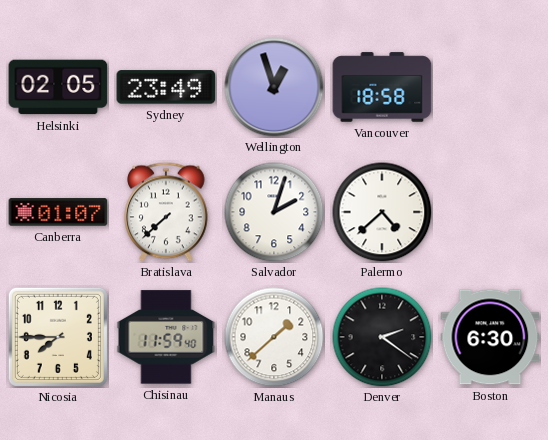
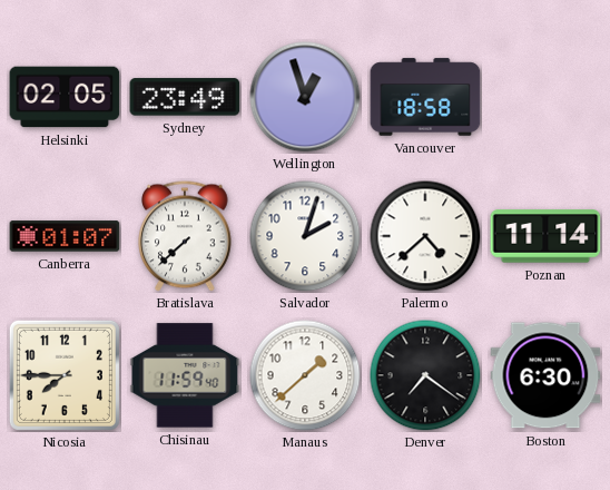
Poznan: none -> 11:14
Denver: 2:21 -> 7:21
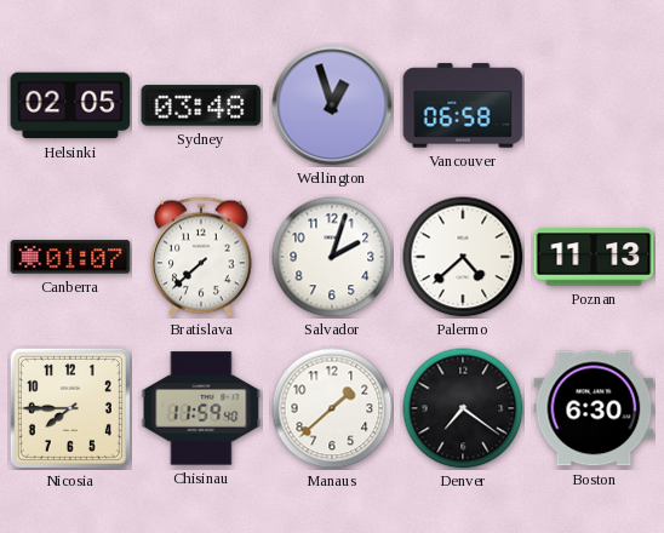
Sydney: 23:49 -> 03:48
Vancouver: 18:58 -> 06:58
Poznan: 11:14 -> 11:13
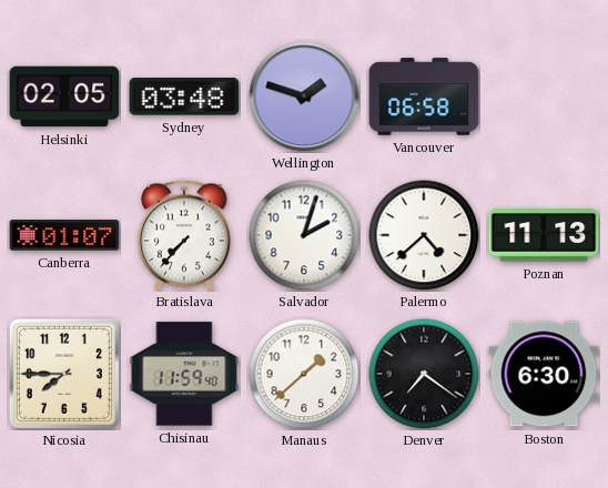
Wellington: 12:57 -> 1:48
Bratislava: 7:38 -> 7:37
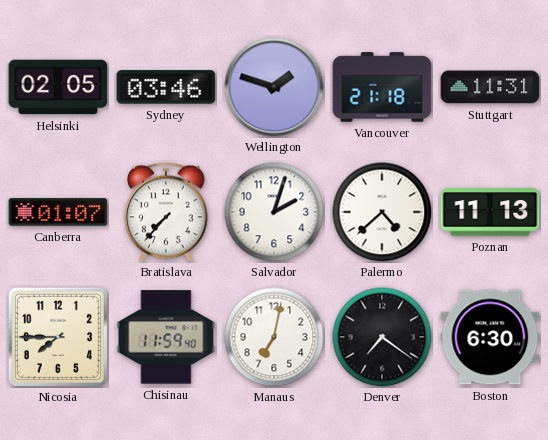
Sydney: 03:48 -> 03:46
Vancouver: 06:58 -> 21:18
Stuttgart: none -> 11:31
Manaus: 1:38 -> 7:02
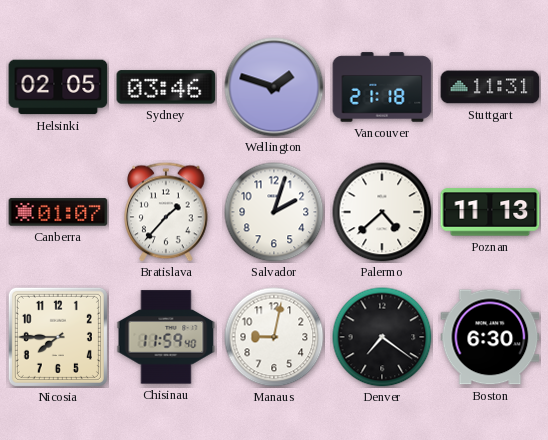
Bratislava: 7:37 -> 1:37
Manaus: 7:02 -> 9:02
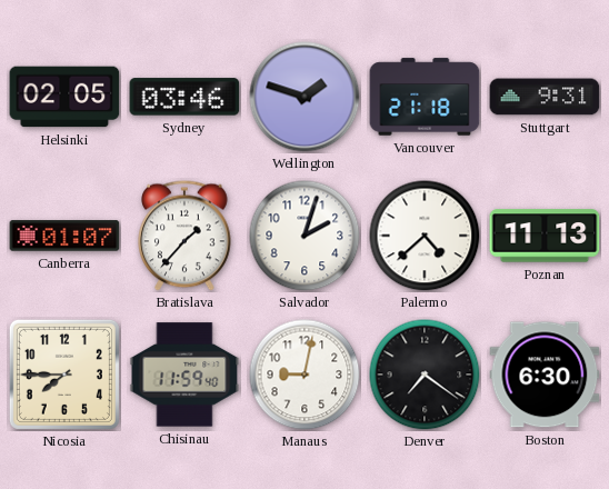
Stuttgart: 11:31 -> 9:31
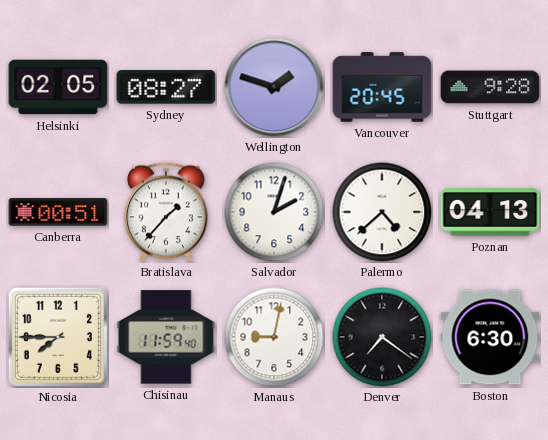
Sydney: 03:46 -> 08:27
Vancouver: 21:18 -> 20:45
Stuttgart: 9:31 -> 9:28
Canberra: 01:07 -> 00:51
Poznan: 11:13 -> 04:13
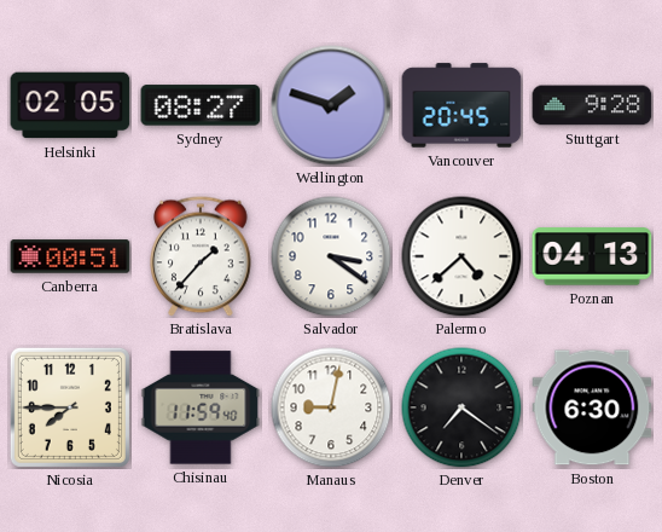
Salvador: 2:03 -> 3:21
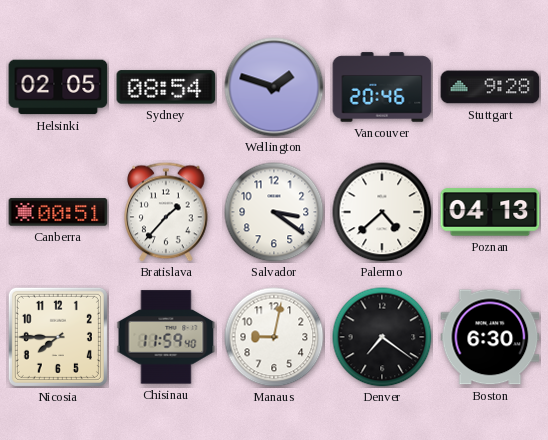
Sydney: 08:27 -> 08:54
Vancouver: 20:45 -> 20:46
